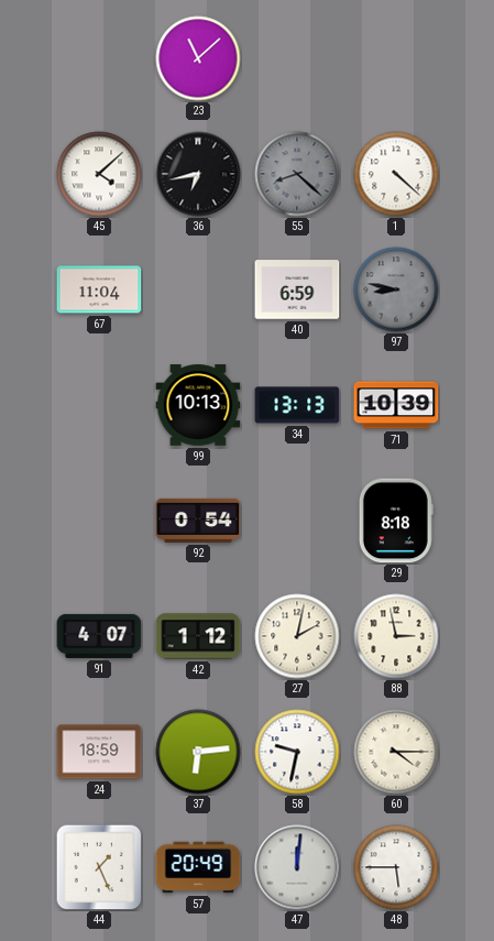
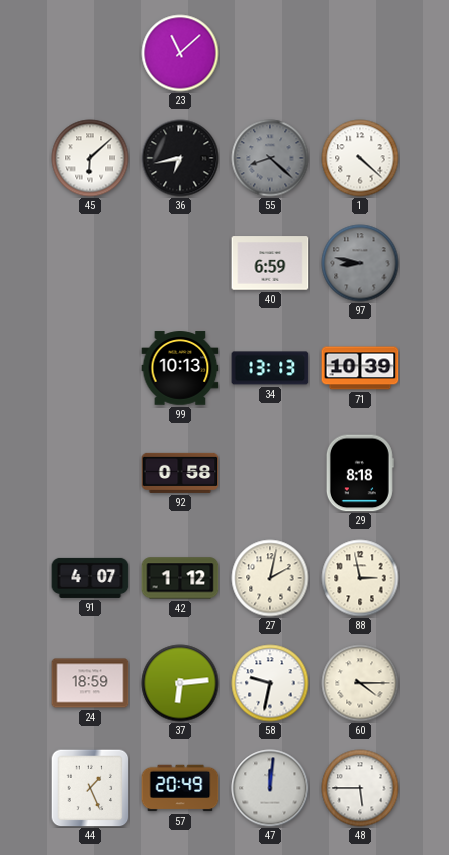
45: 4:08 -> 6:08
67: 11:04 -> none
92: 0:54 -> 0:58
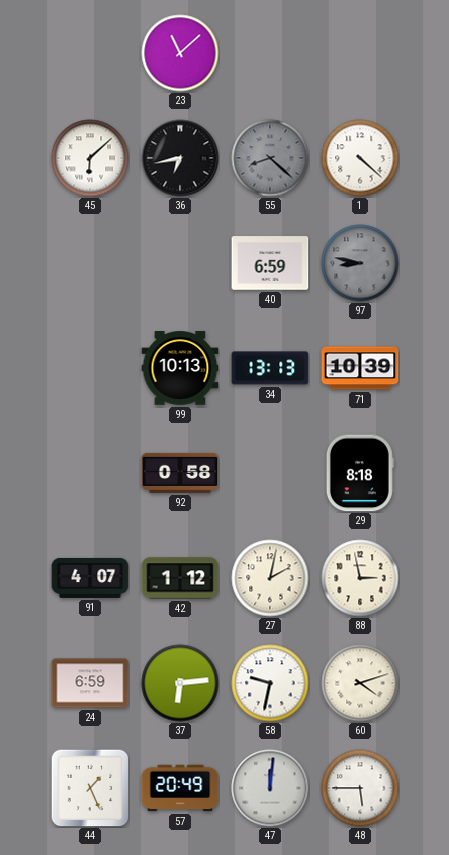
24: 18:59 -> 6:59
60: 4:15 -> 4:12
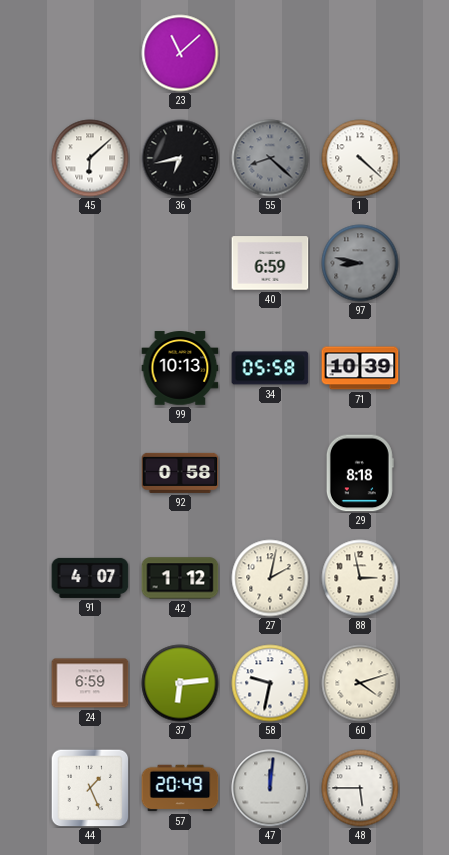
34: 13:13 -> 05:58
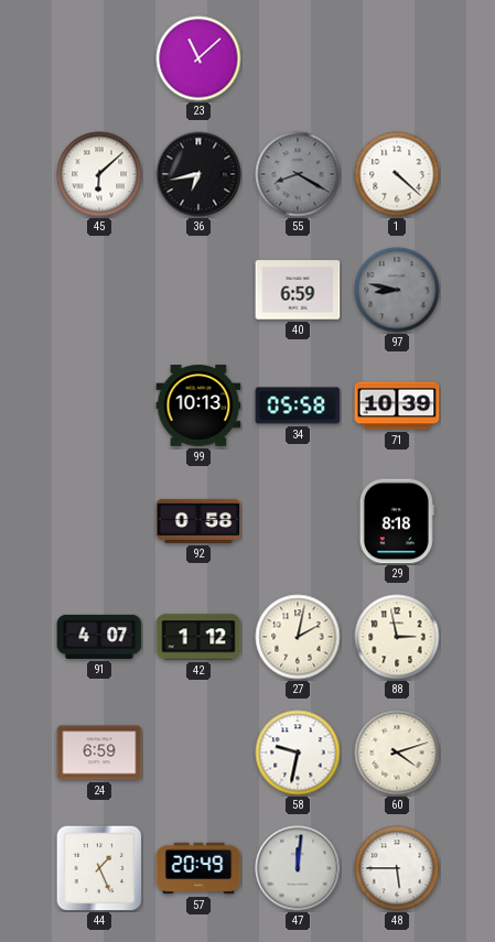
55: 8:22 -> 8:20
37: 6:14 -> none
